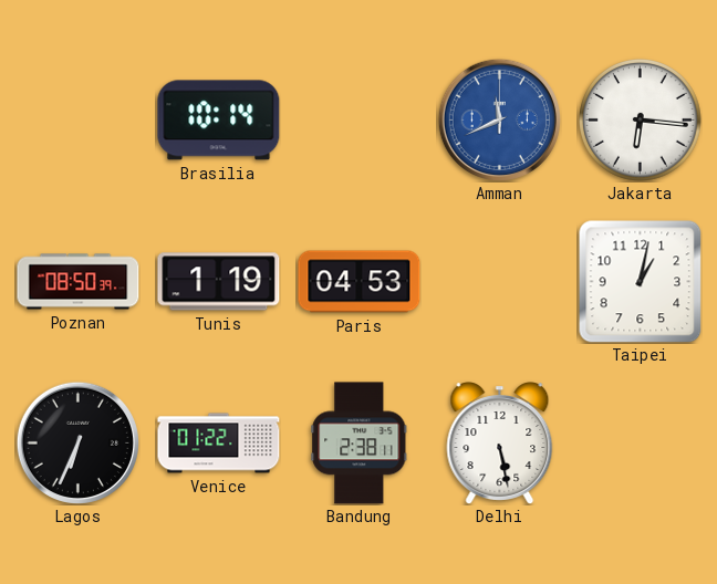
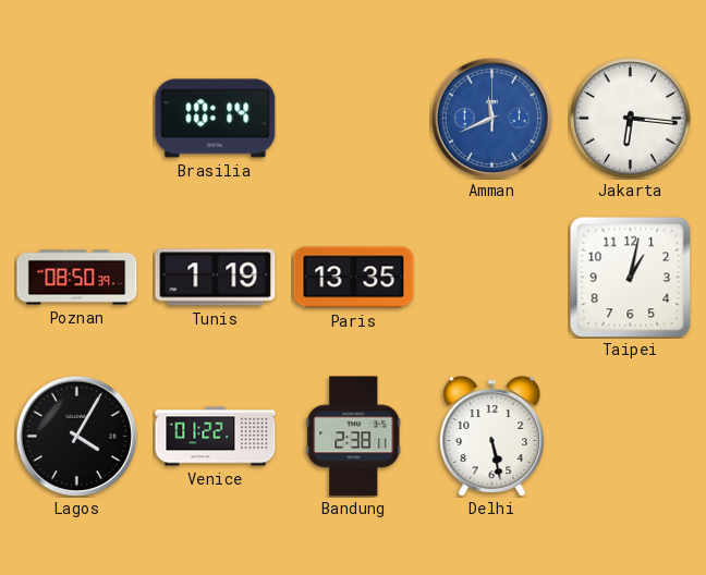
Paris: 04:53 -> 13:35
Lagos: 6:34 -> 4:05
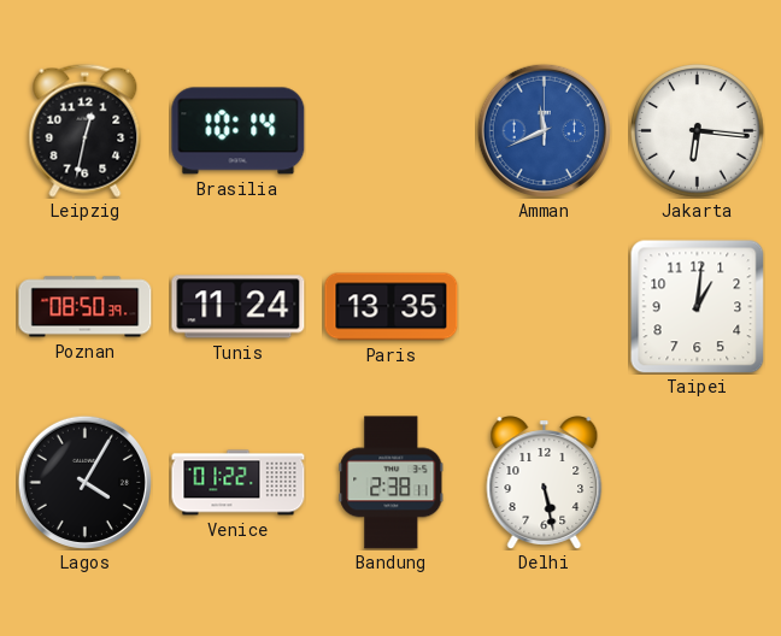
Leipzig: none -> 12:32
Tunis: 1:19 -> 11:24
Taipei: 1:02 -> 1:01
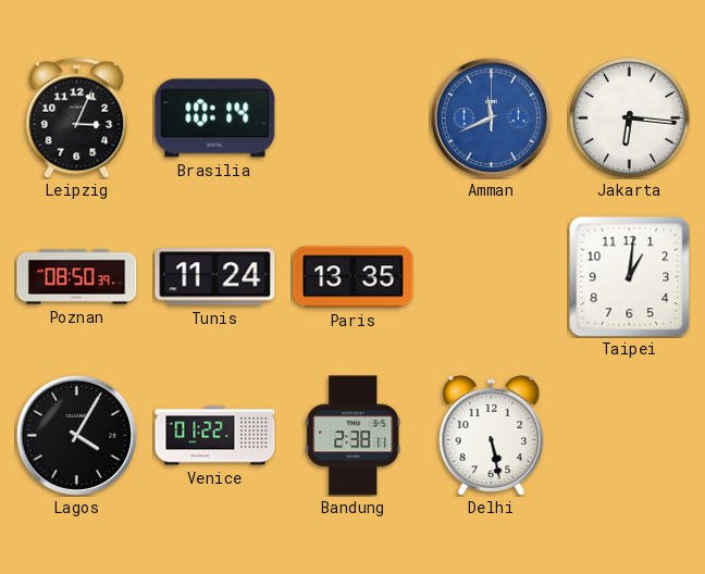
Leipzig: 12:32 -> 3:04
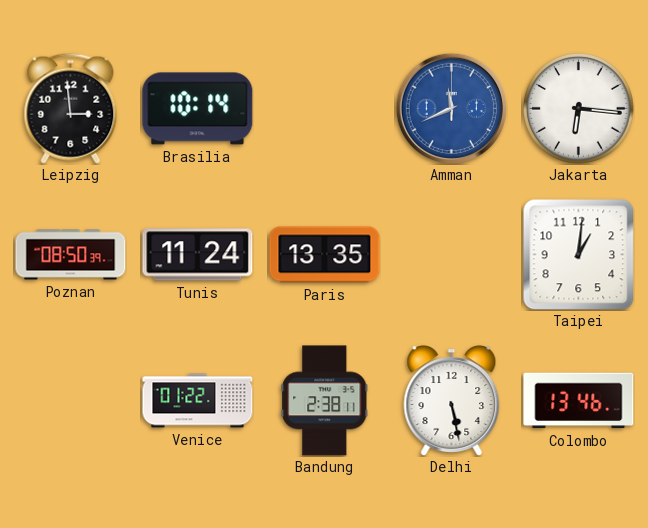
Leipzig: 3:04 -> 2:59
Lagos: 4:05 -> none
Colombo: none -> 13:46
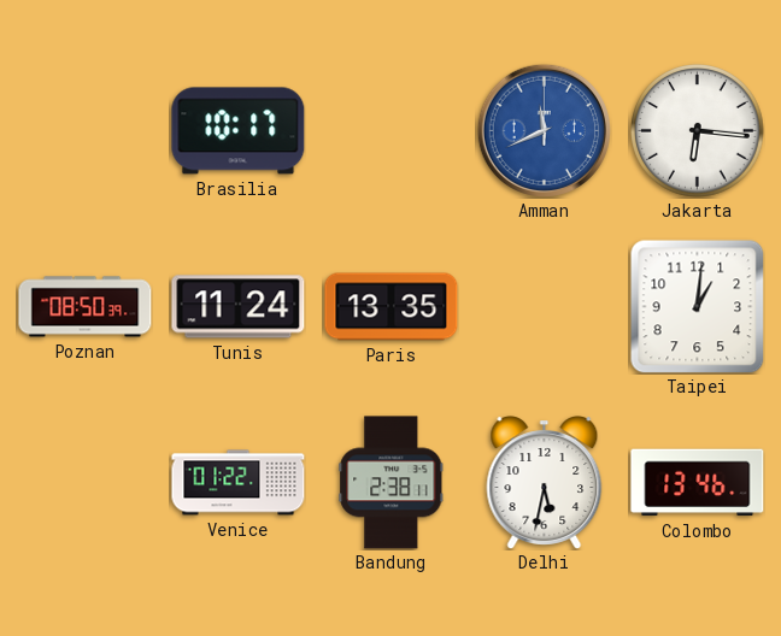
Leipzig: 2:59 -> none
Brasilia: 10:14 -> 10:17
Delhi: 5:28 -> 5:32
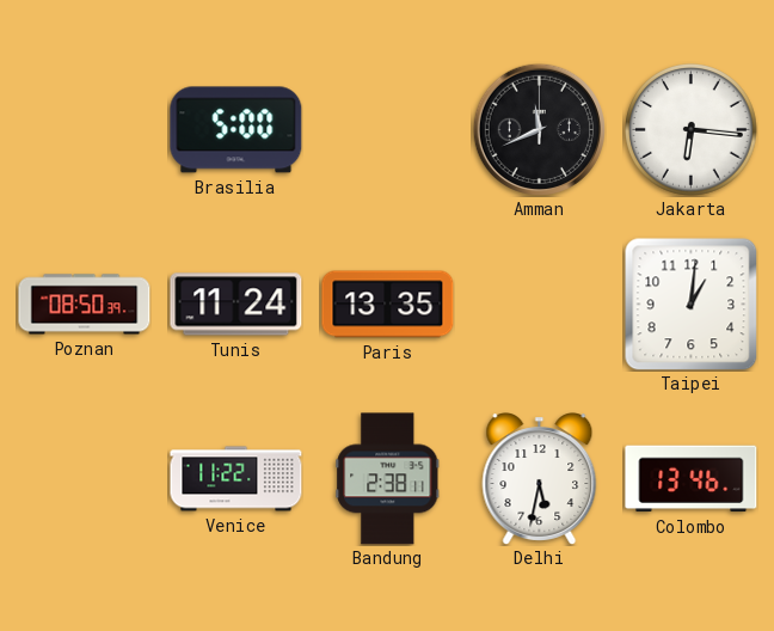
Brasilia: 10:17 -> 5:00
Amman dial: blue -> black
Venice: 01:22 -> 11:22
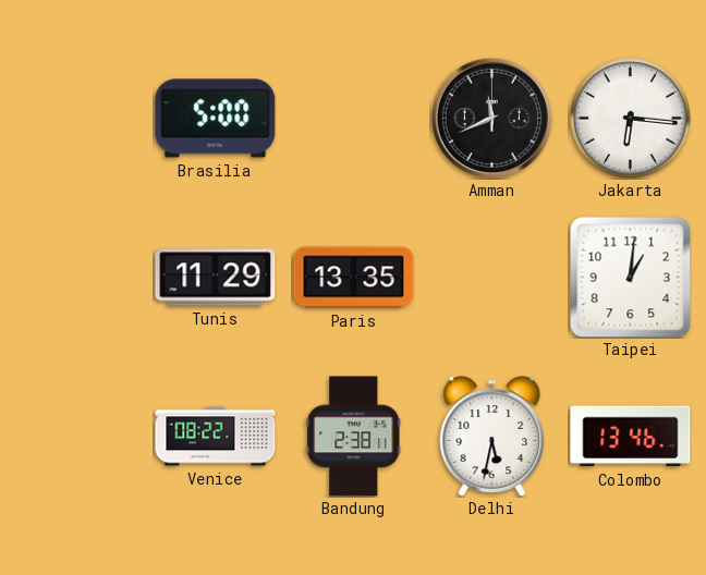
Poznan: 08:50 -> none
Tunis: 11:24 -> 11:29
Venice: 11:22 -> 08:22
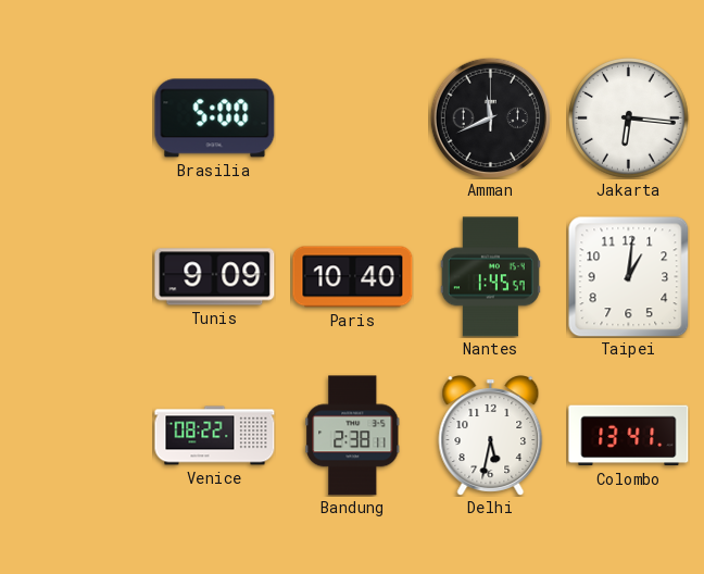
Tunis: 11:29 -> 9:09
Paris: 13:35 -> 10:40
Nantes: none -> 1:45
Colombo: 13:46 -> 13:41
